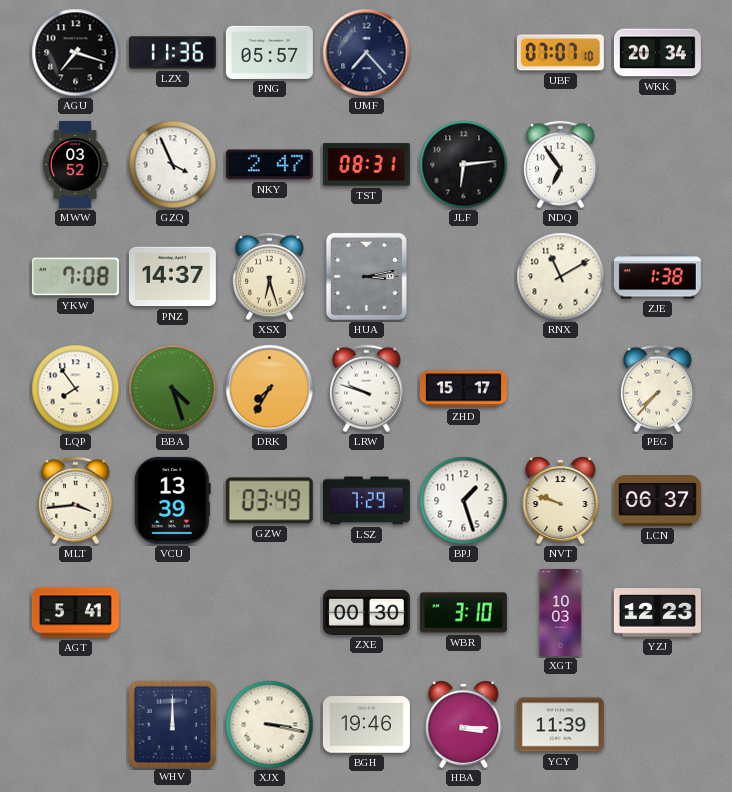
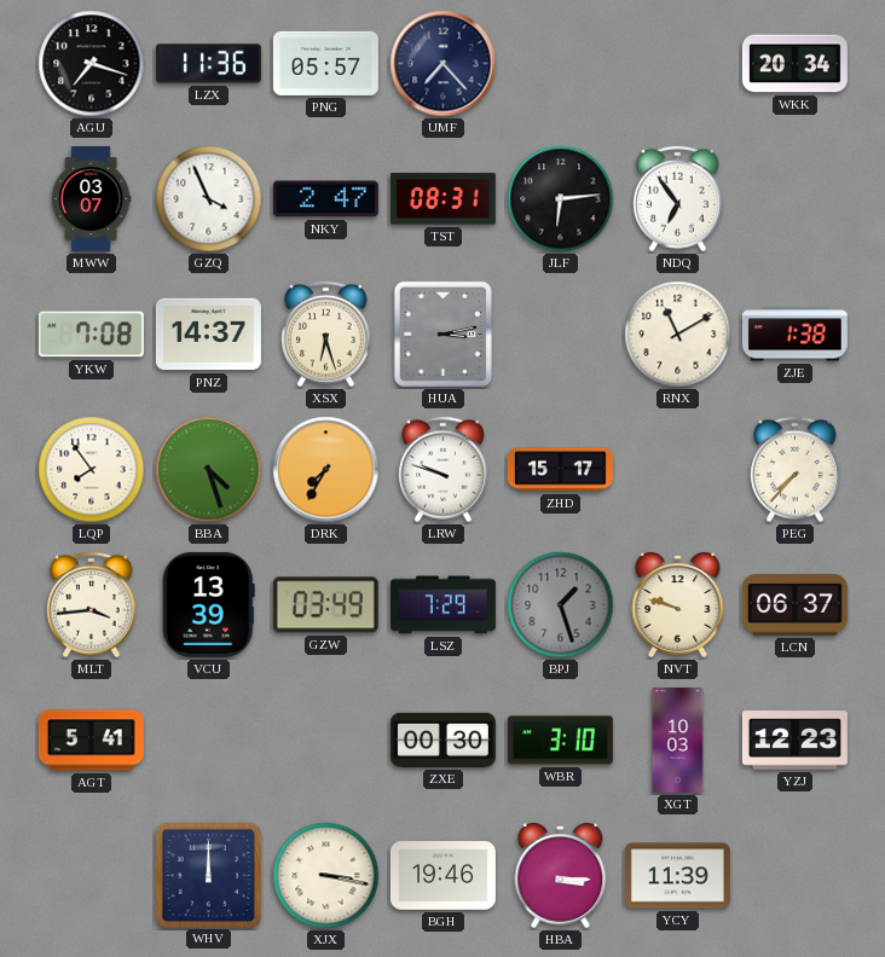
UBF: 07:07 -> none
MWW: 03:52 -> 03:07
BPJ dial: white -> grey
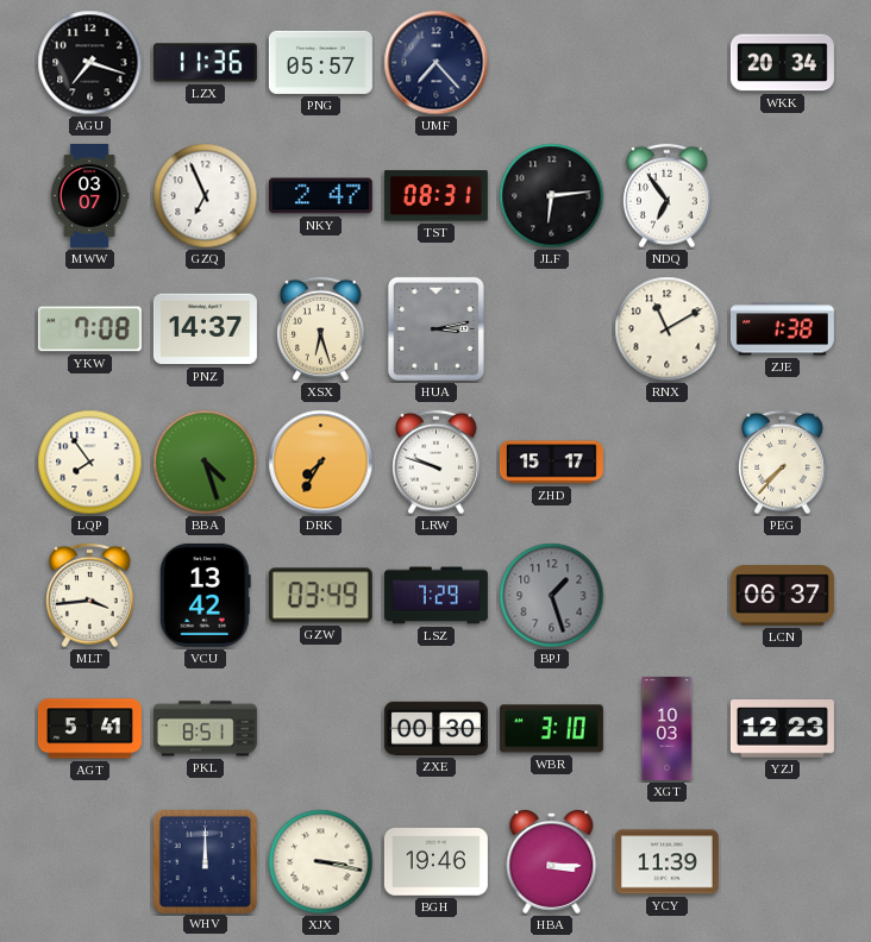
GZQ: 3:56 -> 6:56
VCU: 13:39 -> 13:42
NVT: 9:48 -> none
PKL: none -> 8:51
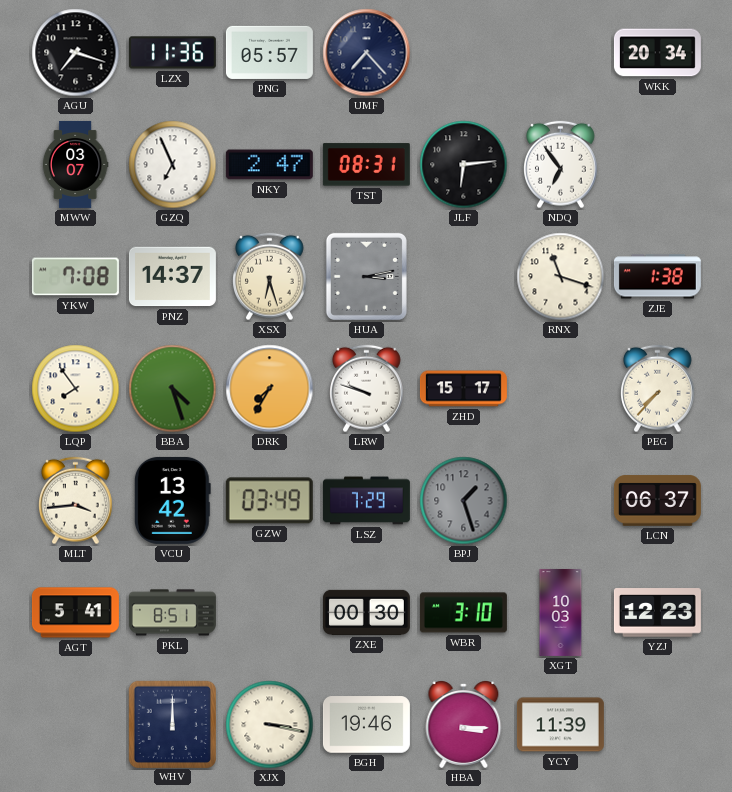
RNX: 11:10 -> 11:18
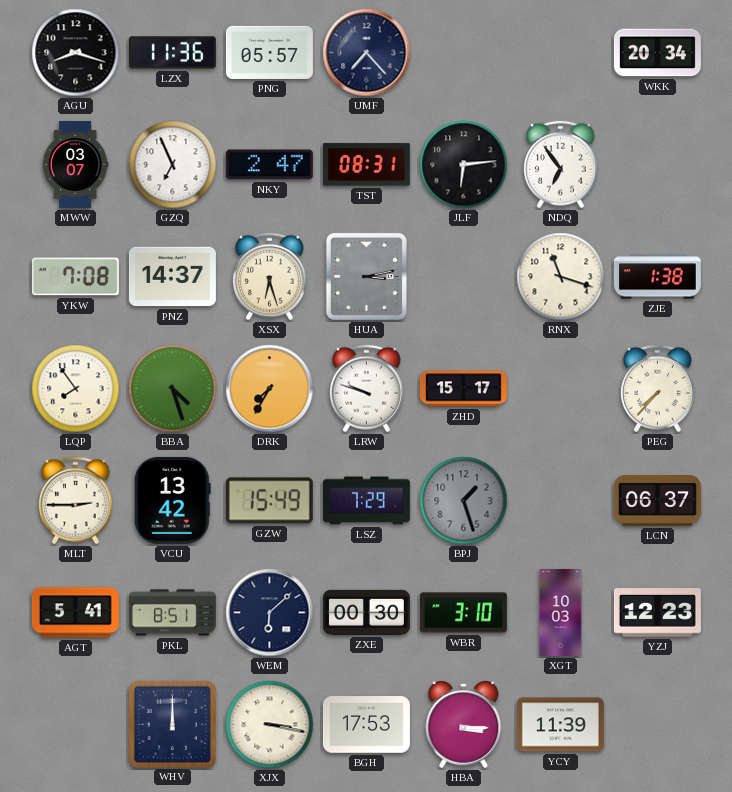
AGU: 7:18 -> 8:18
MLT: 3:44 -> 2:45
GZW: 03:49 -> 15:49
WEM: none -> 6:08
BGH: 19:46 -> 17:53
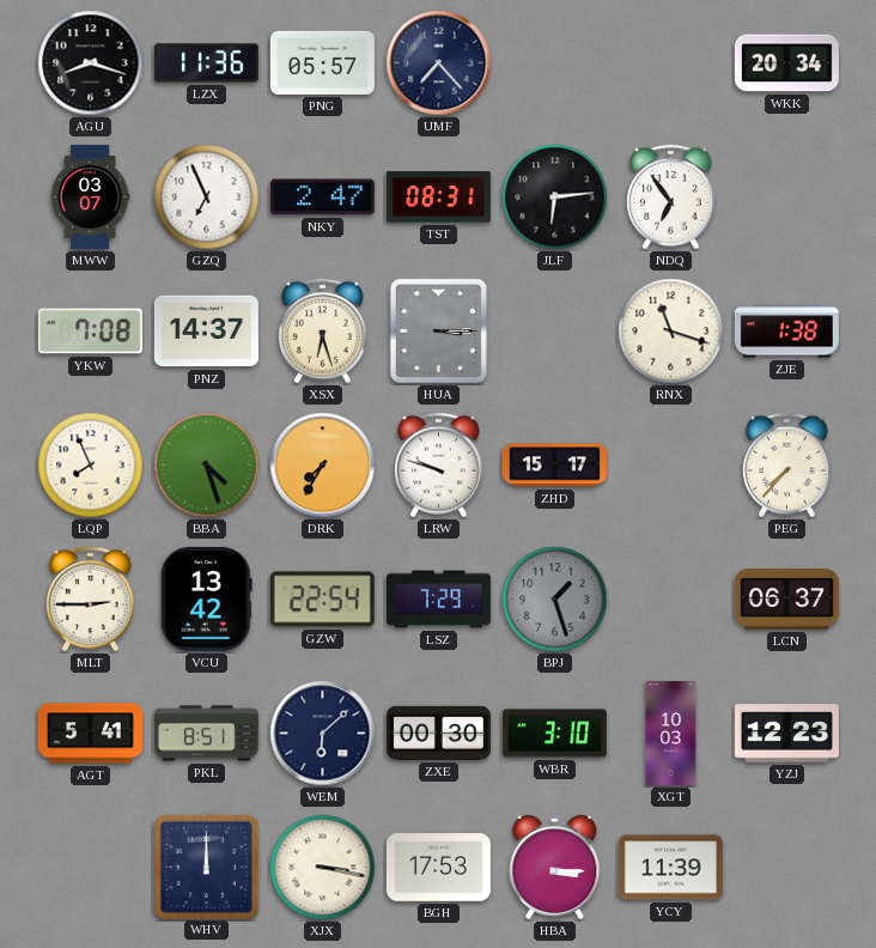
HUA: 3:13 -> 3:15
LQP: 7:54 -> 7:56
GZW: 15:49 -> 22:54
